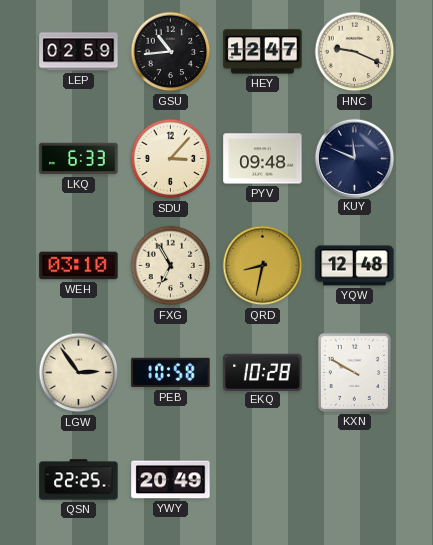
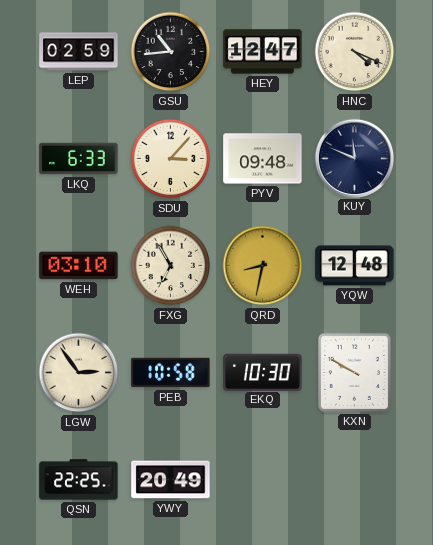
HNC: 9:19 -> 4:19
EKQ: 10:28 -> 10:30
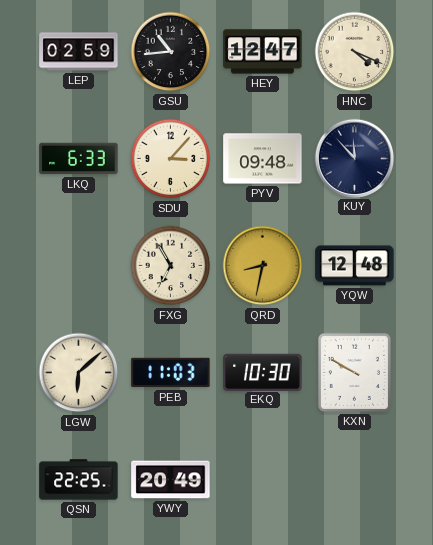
KUY: 11:49 -> 11:53
WEH: 03:10 -> none
LGW: 2:54 -> 6:08
PEB: 10:58 -> 11:03
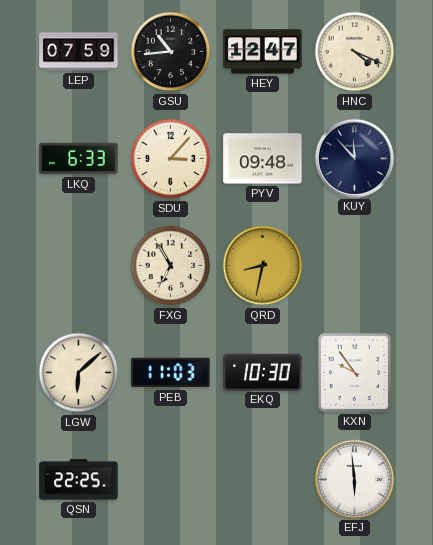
LEP: 02:59 -> 07:59
YQW: 12:48 -> none
KXN: 9:50 -> 9:54
YWY: 20:49 -> none
EFJ: none -> 5:59
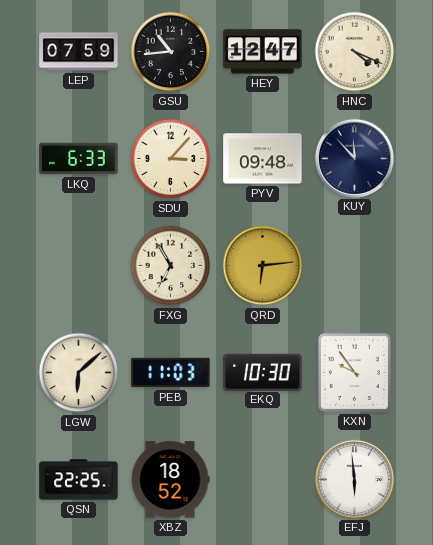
QRD: 8:32 -> 6:14
XBZ: none -> 18:52
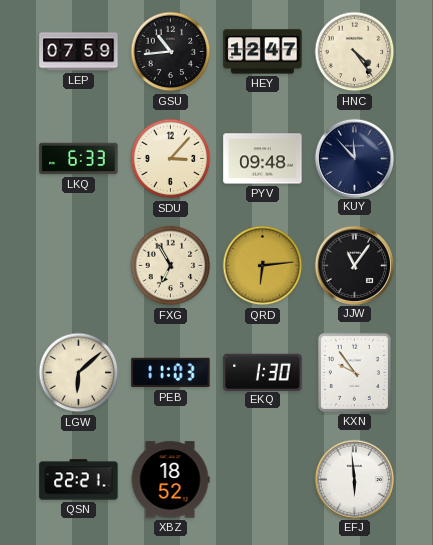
HNC: 4:19 -> 4:24
JJW: none -> 11:06
EKQ: 10:30 -> 1:30
QSN: 22:25 -> 22:21
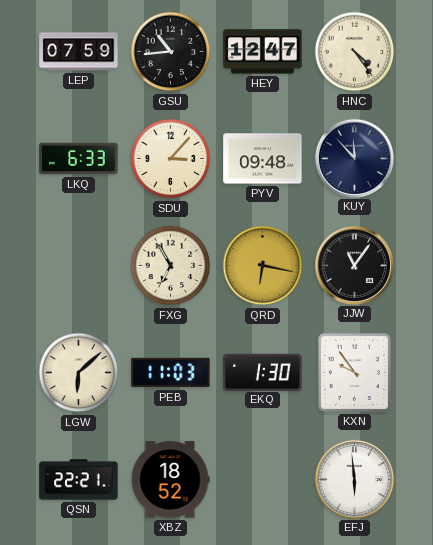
QRD: 6:14 -> 6:17
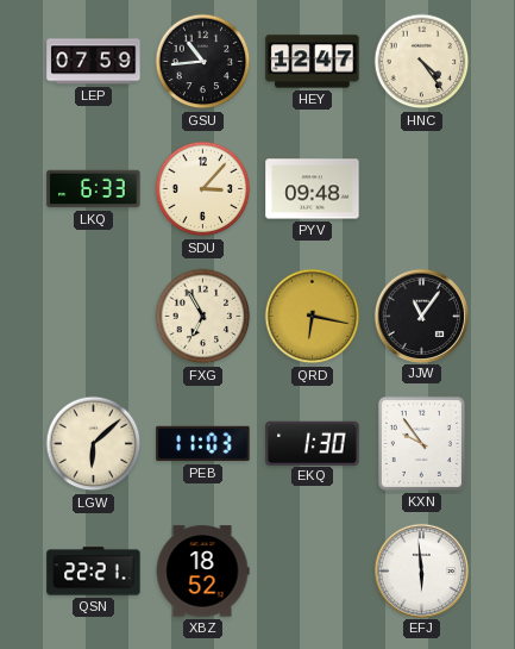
KUY: 11:53 -> none
